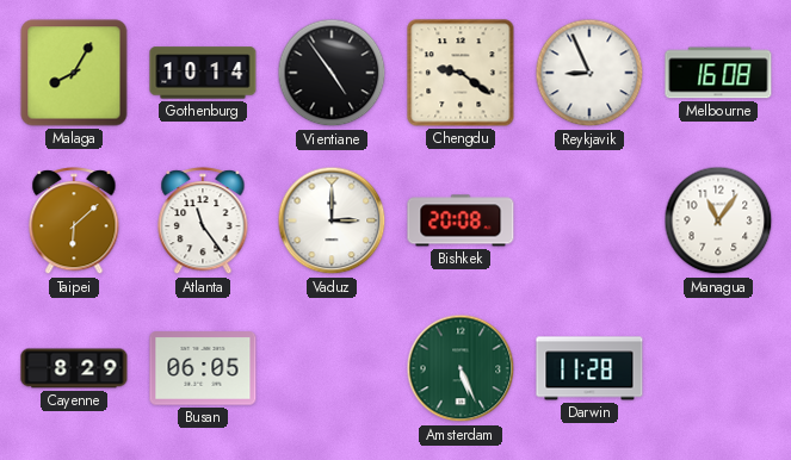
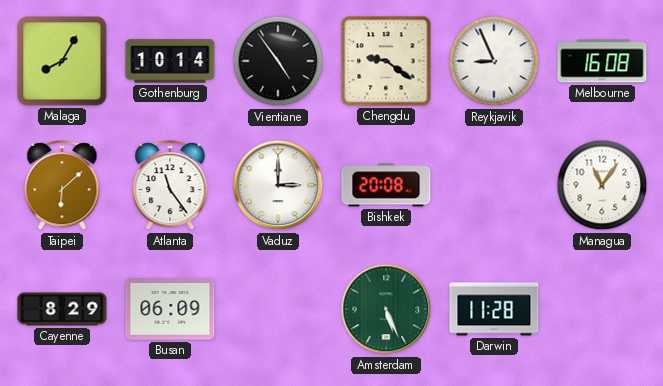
Busan: 06:05 -> 06:09
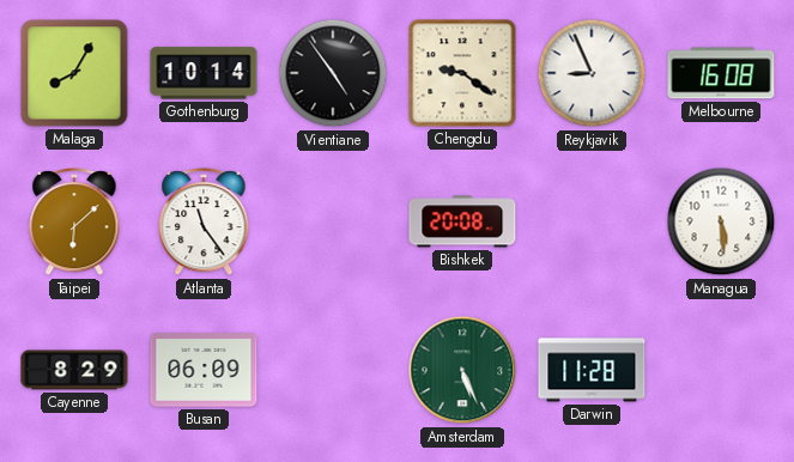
Vaduz: 3:00 -> none
Managua: 11:06 -> 5:29
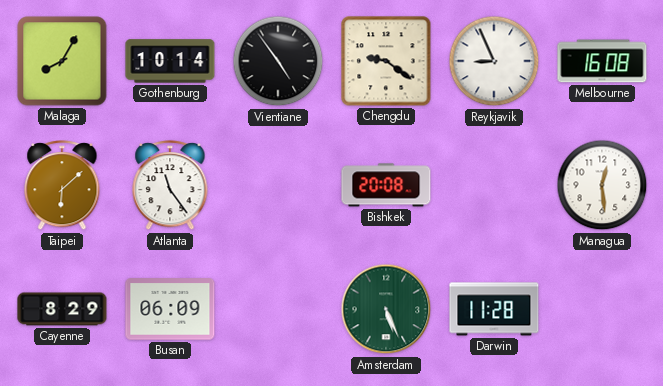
Managua: 5:29 -> 12:29
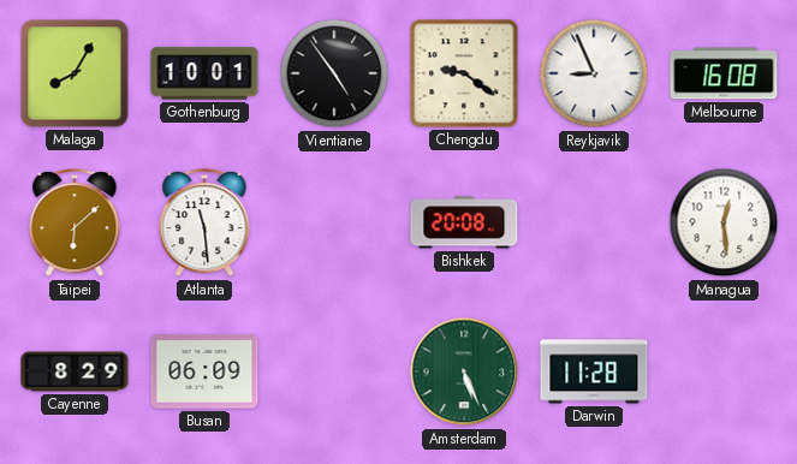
Gothenburg: 10:14 -> 10:01
Atlanta: 11:24 -> 11:29
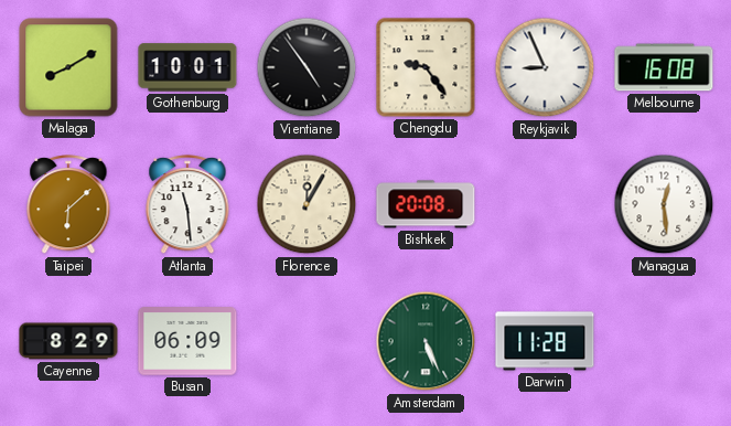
Malaga: 8:05 -> 8:10
Chengdu: 9:21 -> 9:24
Florence: none -> 12:05
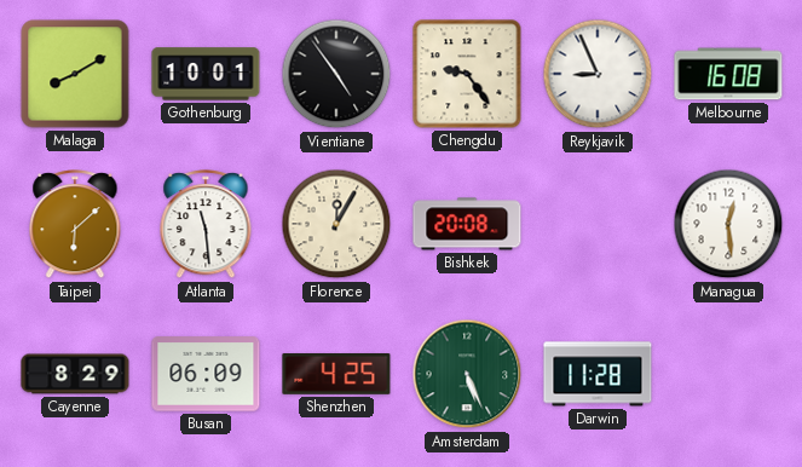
Shenzhen: none -> 4:25
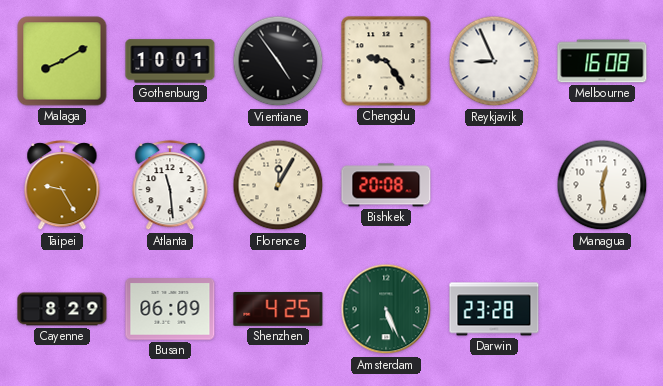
Taipei: 6:08 -> 9:25
Darwin: 11:28 -> 23:28
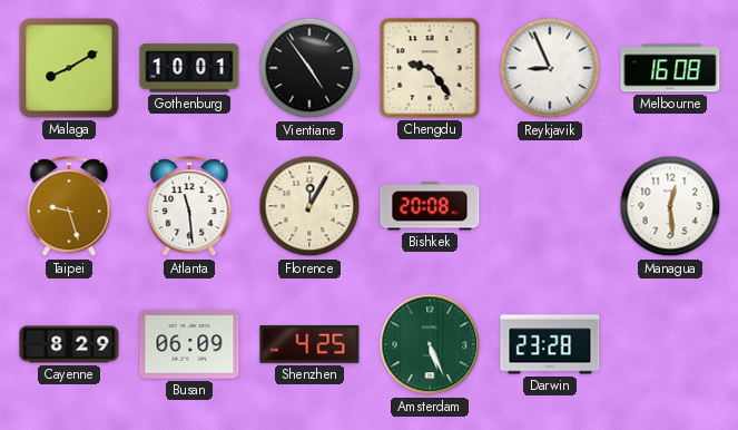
Taipei: 9:25 -> 9:27
